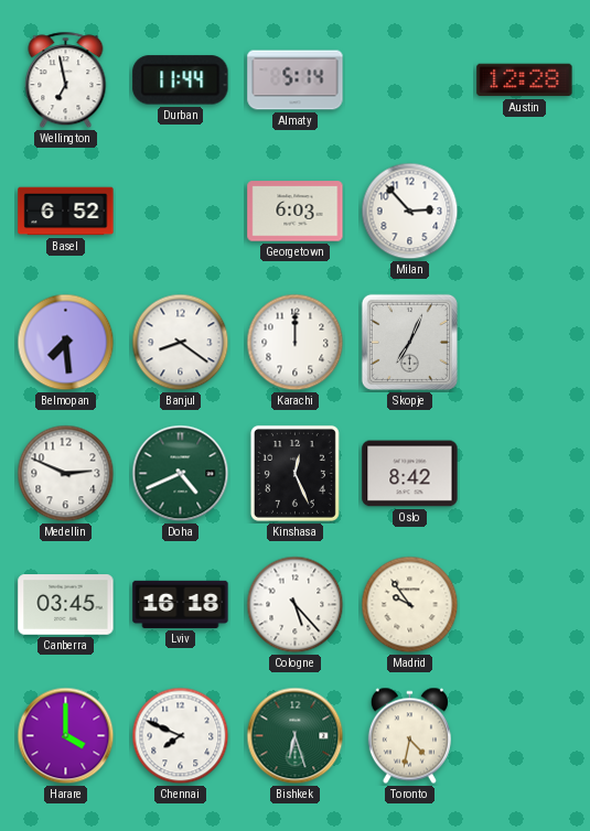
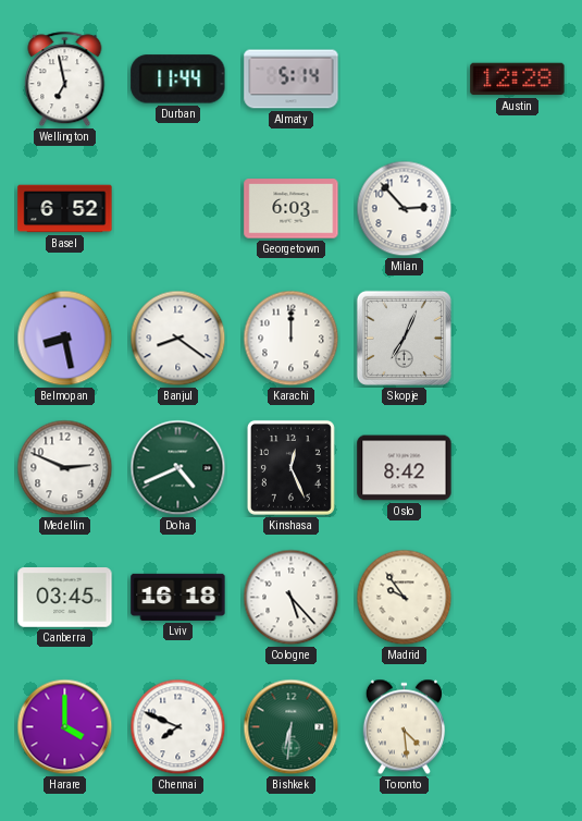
Belmopan: 7:29 -> 8:28
Bishkek: 6:27 -> 6:31
Toronto: 4:32 -> 4:29
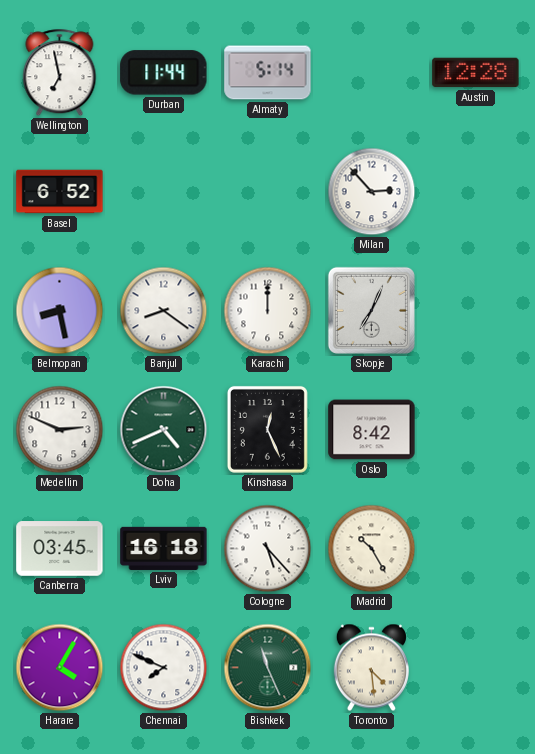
Georgetown: 6:03 -> none
Madrid: 9:54 -> 10:25
Harare: 4:00 -> 4:05
Bishkek: 6:31 -> 11:26
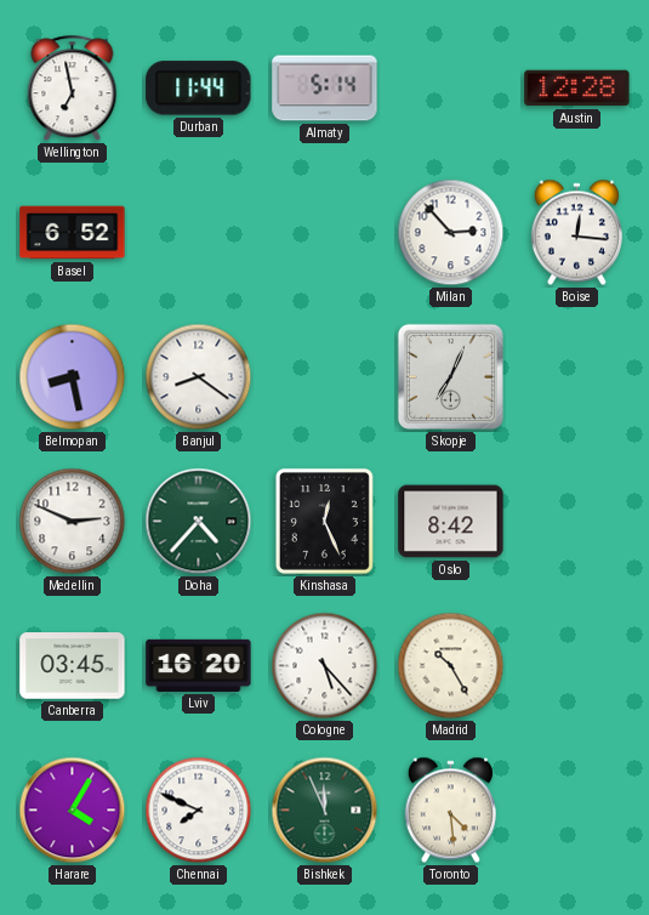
Boise: none -> 12:16
Karachi: 12:00 -> none
Doha: 4:41 -> 4:37
Lviv: 16:18 -> 16:20
Bishkek: 11:26 -> 11:56
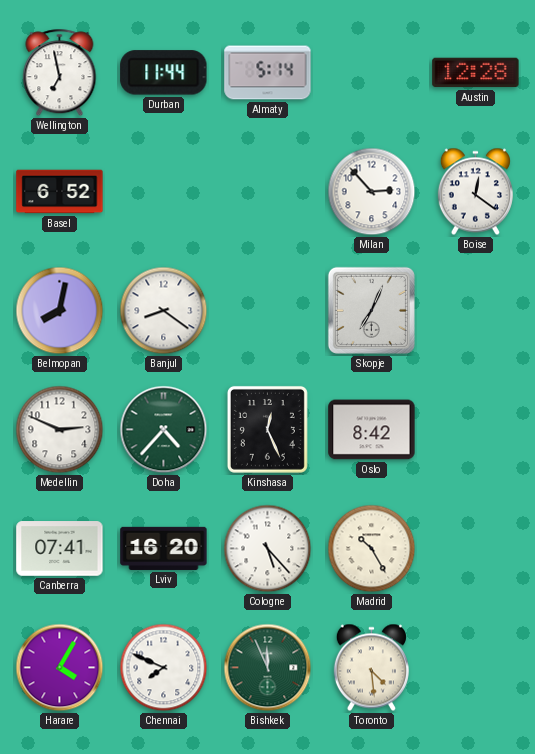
Boise: 12:16 -> 12:21
Belmopan: 8:28 -> 8:02
Canberra: 03:45 -> 07:41
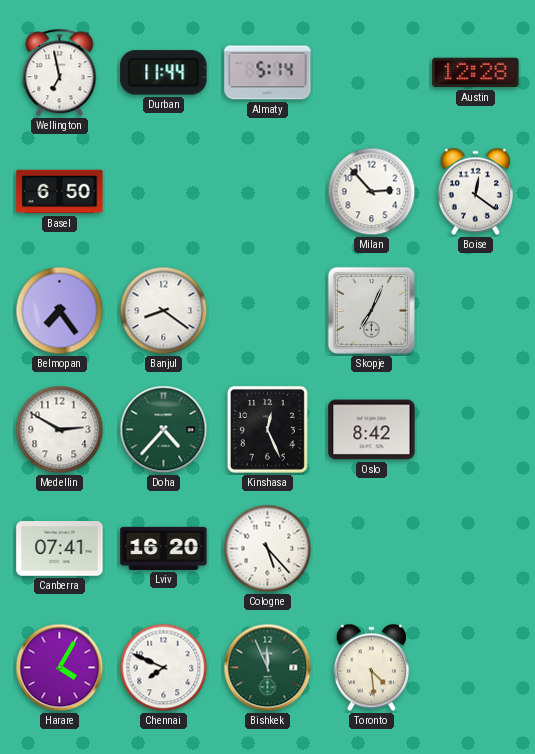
Basel: 6:52 -> 6:50
Belmopan: 8:02 -> 7:24
Medellin: 2:49 -> 2:50
Madrid: 10:25 -> none
